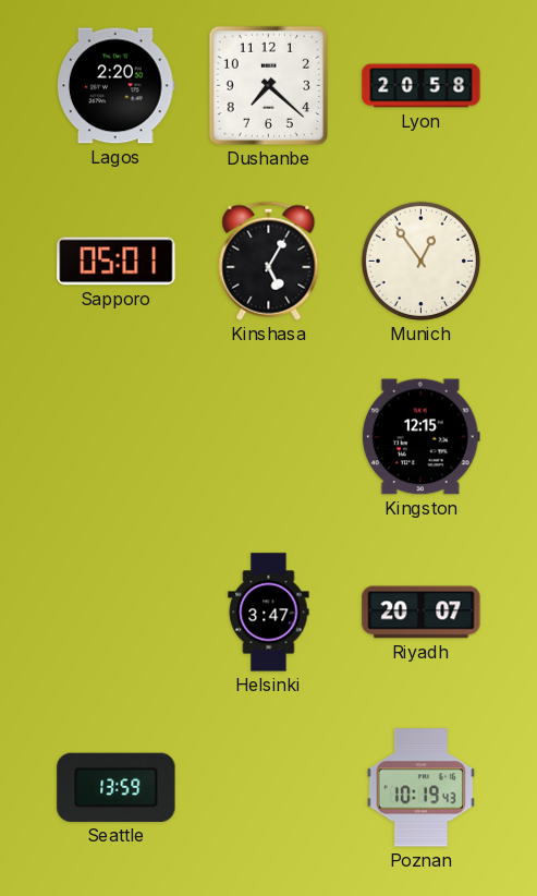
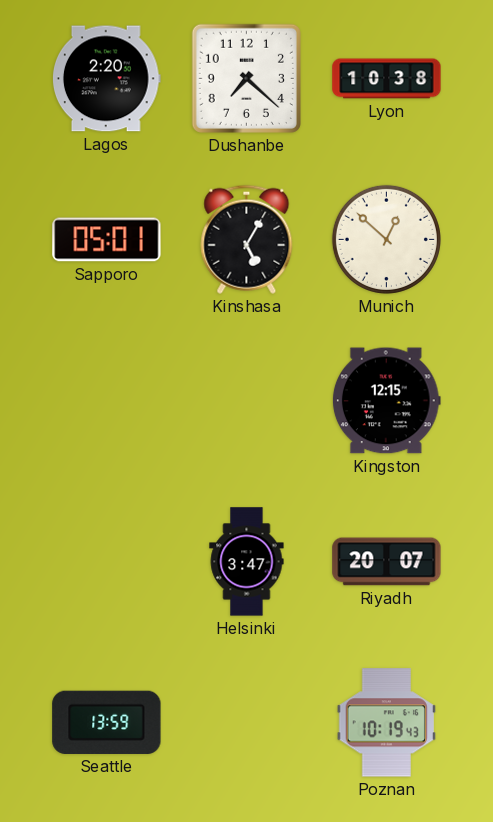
Lyon: 20:58 -> 10:38
Munich: 12:54 -> 12:52
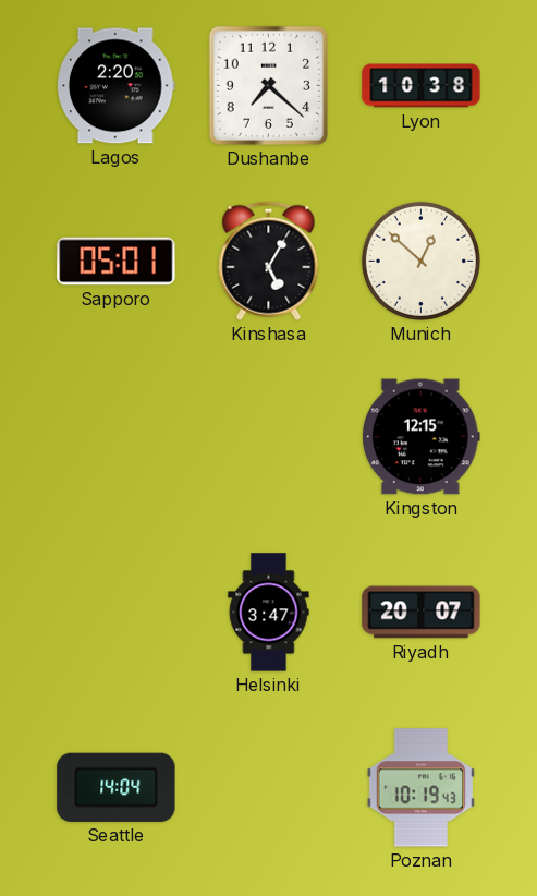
Seattle: 13:59 -> 14:04
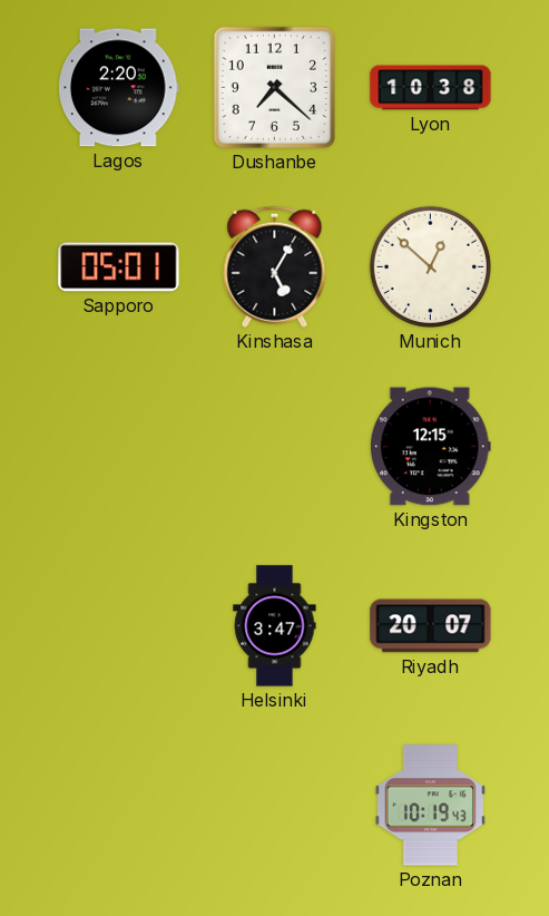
Seattle: 14:04 -> none
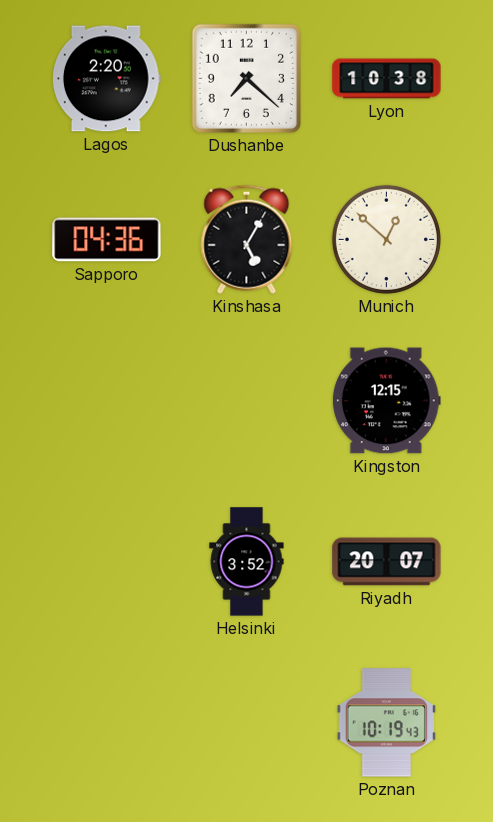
Sapporo: 05:01 -> 04:36
Helsinki: 3:47 -> 3:52
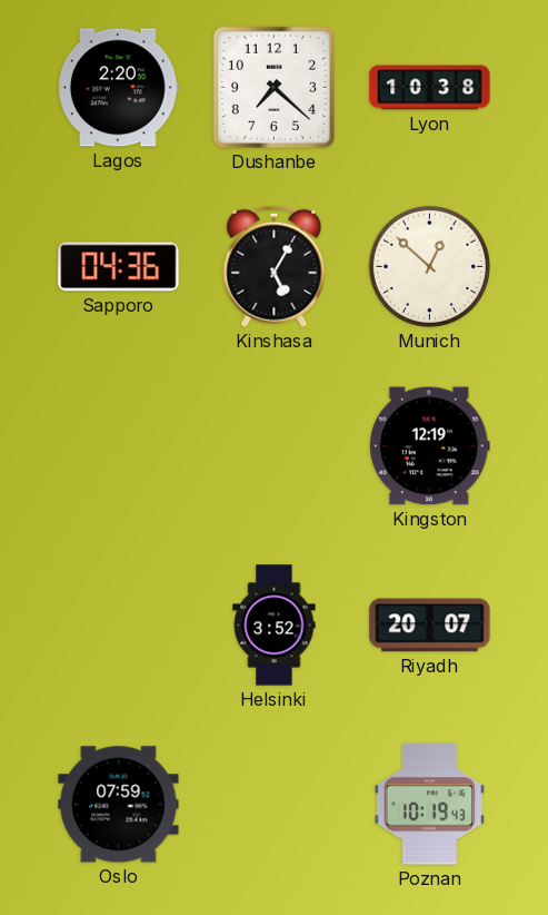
Kingston: 12:15 -> 12:19
Oslo: none -> 07:59
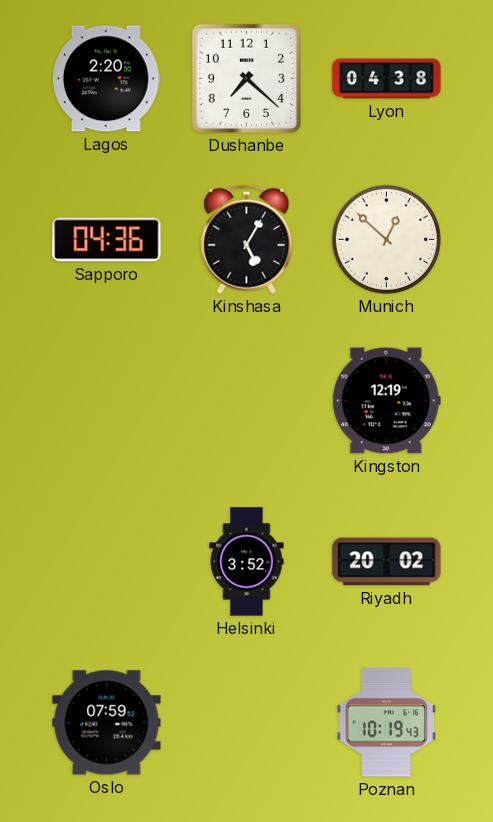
Lyon: 10:38 -> 04:38
Riyadh: 20:07 -> 20:02
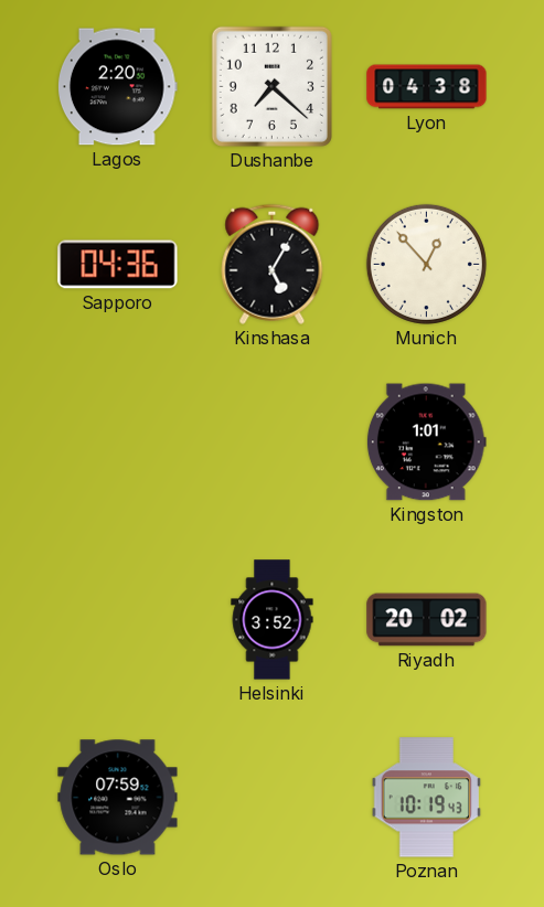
Munich: 12:52 -> 12:53
Kingston: 12:19 -> 1:01
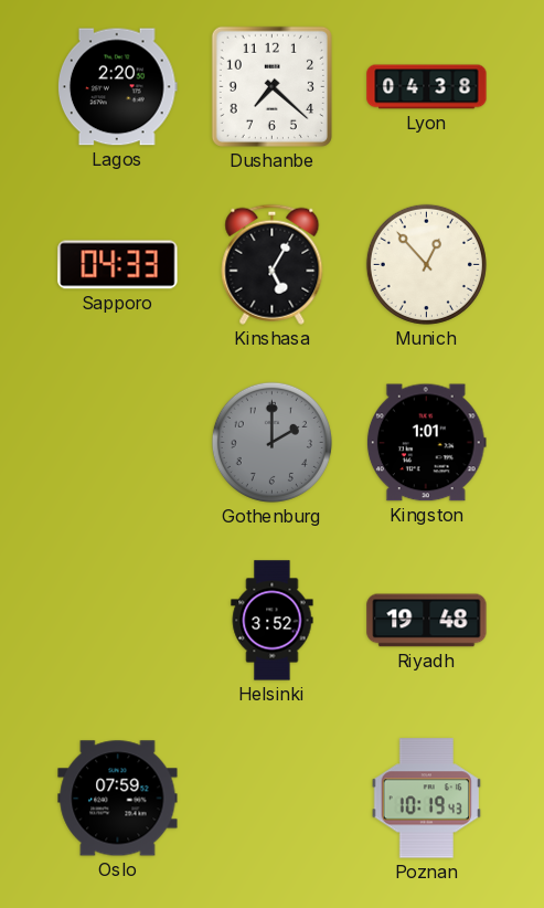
Sapporo: 04:36 -> 04:33
Gothenburg: none -> 2:00
Riyadh: 20:02 -> 19:48
